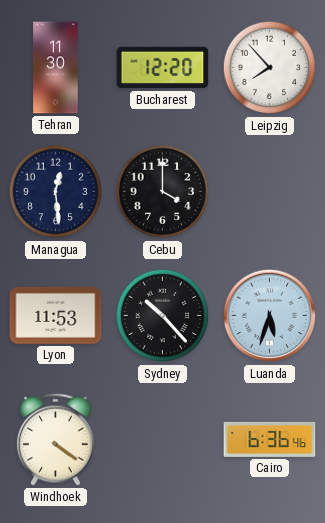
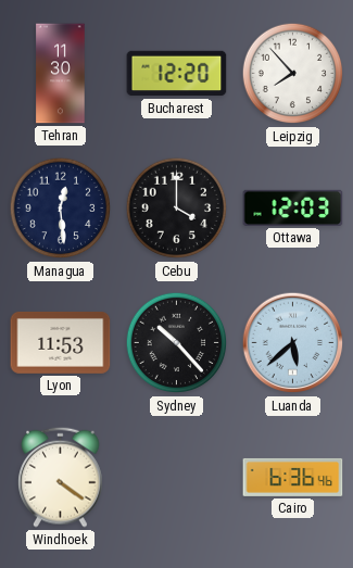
Ottawa: none -> 12:03
Luanda: 5:33 -> 5:38
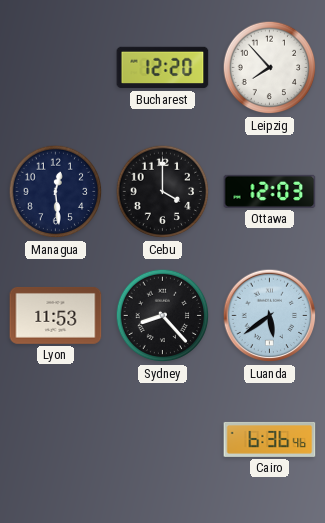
Tehran: 11:30 -> none
Sydney: 10:23 -> 8:23
Luanda: 5:38 -> 5:39
Windhoek: 4:21 -> none
